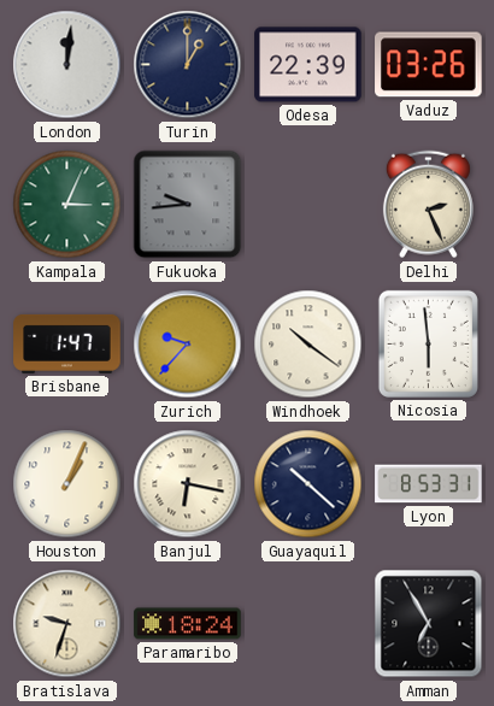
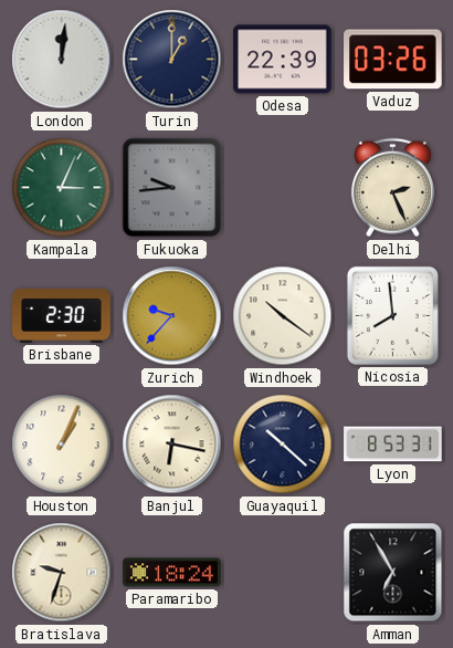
Brisbane: 1:47 -> 2:30
Nicosia: 5:59 -> 7:59
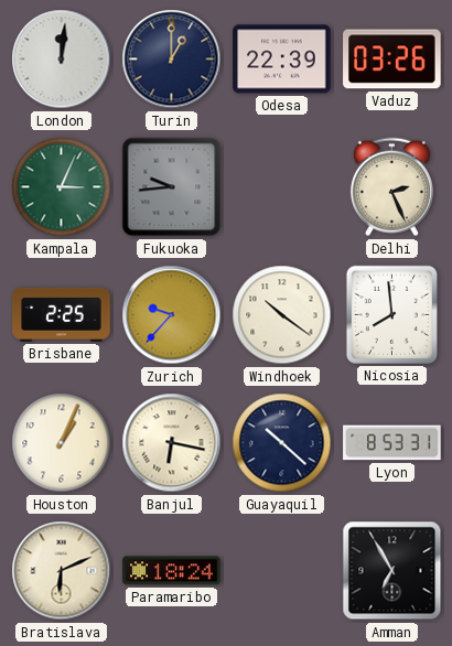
Brisbane: 2:30 -> 2:25
Bratislava: 9:33 -> 6:11
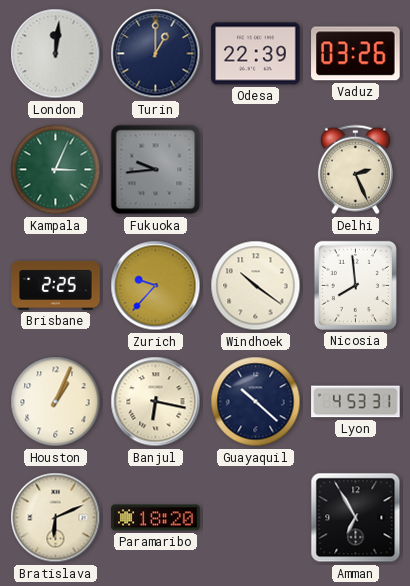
Lyon: 8:53 -> 4:53
Paramaribo: 18:24 -> 18:20
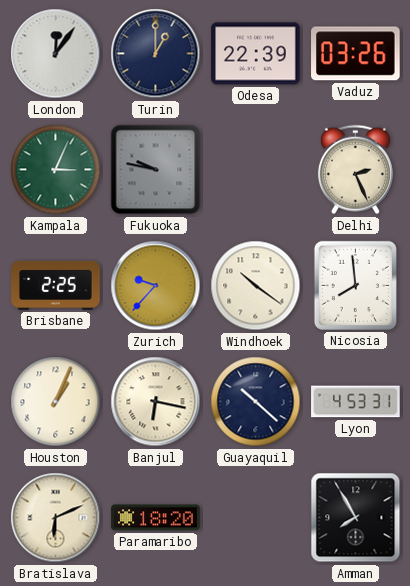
London: 12:01 -> 12:06
Fukuoka: 9:44 -> 9:47
Amman: 6:55 -> 7:55
